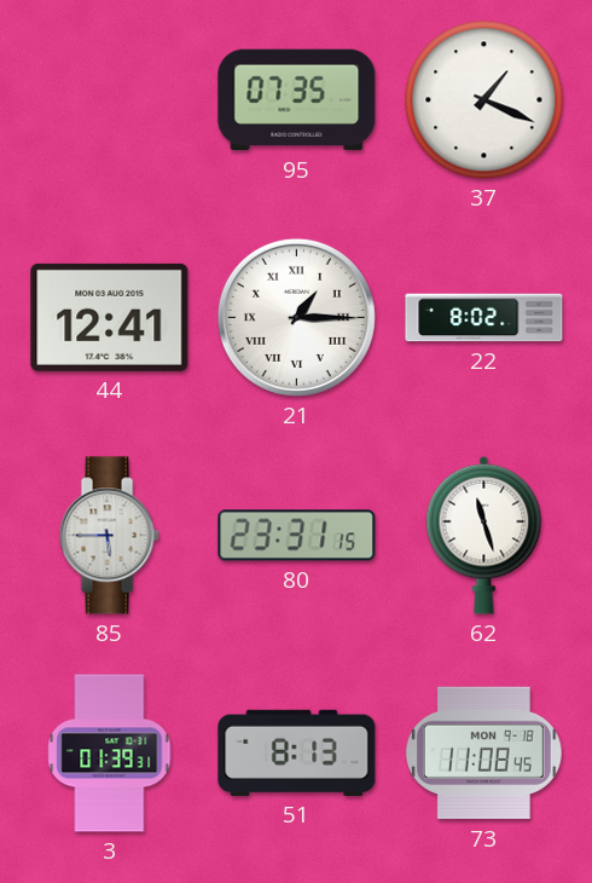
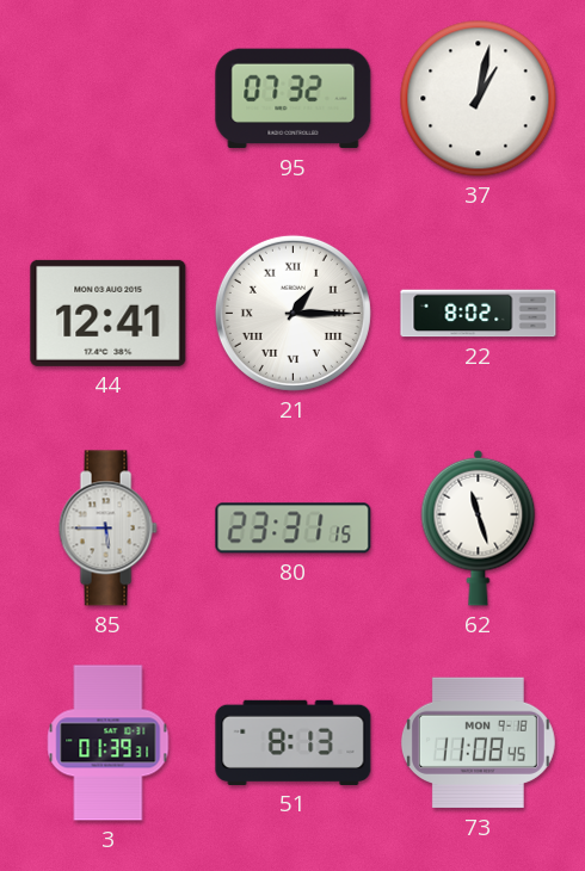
95: 07:35 -> 07:32
37: 1:19 -> 1:02
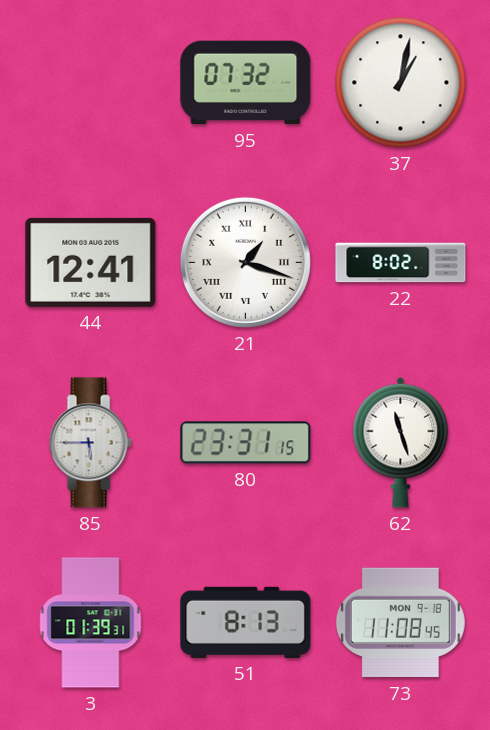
21: 1:15 -> 1:18
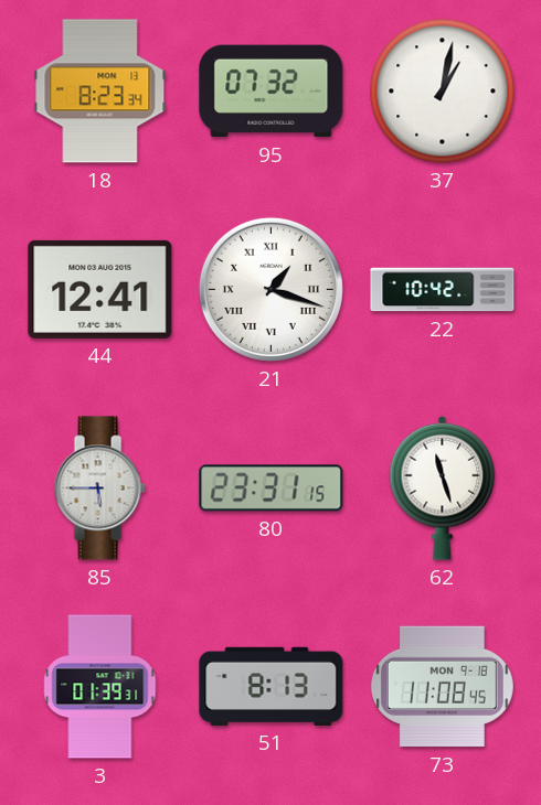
18: none -> 8:23
22: 8:02 -> 10:42
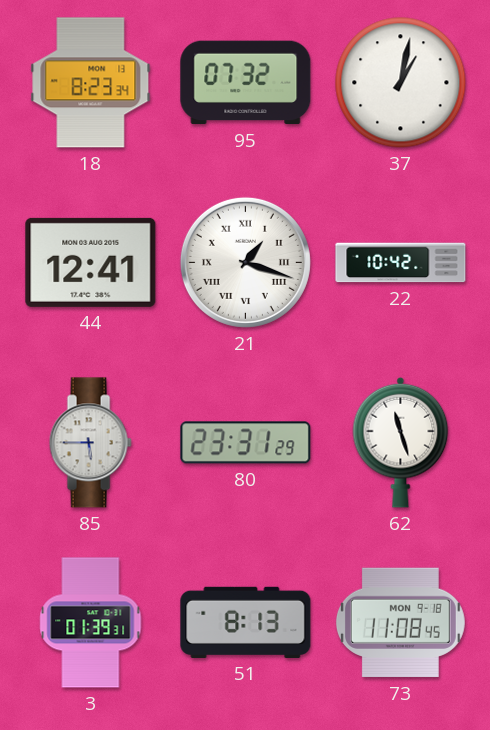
80: 23:31:15 -> 23:31:29
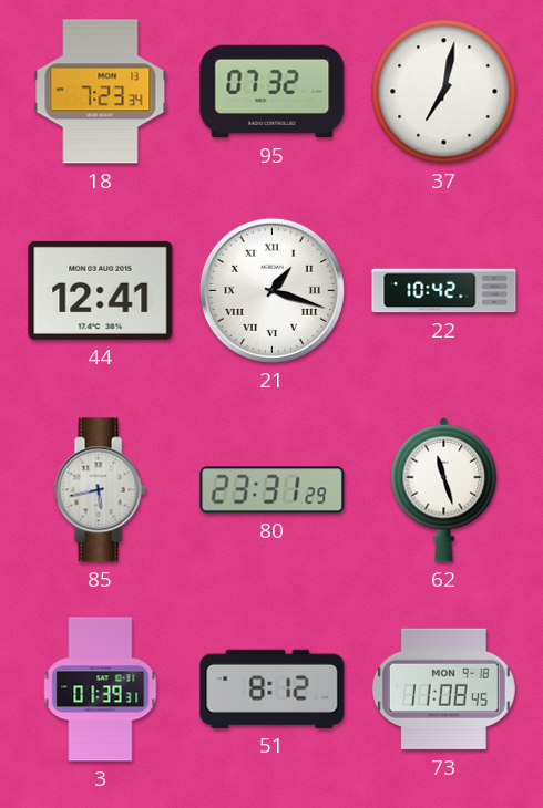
18: 8:23 -> 7:23
37: 1:02 -> 7:02
85: 5:45 -> 5:43
51: 8:13 -> 8:12
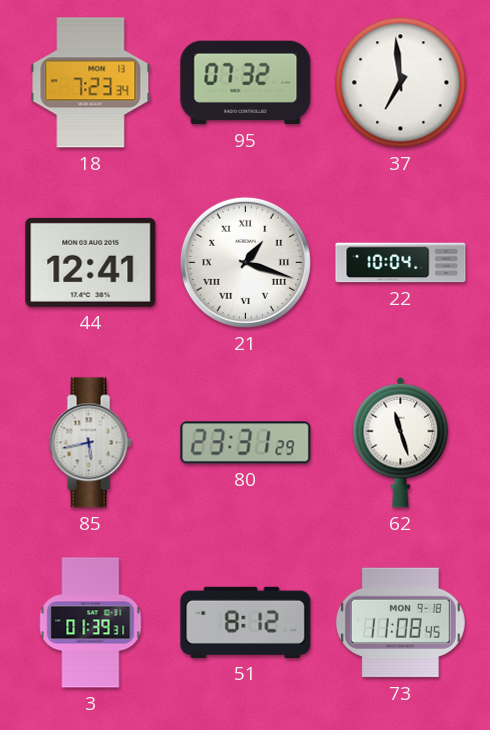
37: 7:02 -> 6:59
22: 10:42 -> 10:04
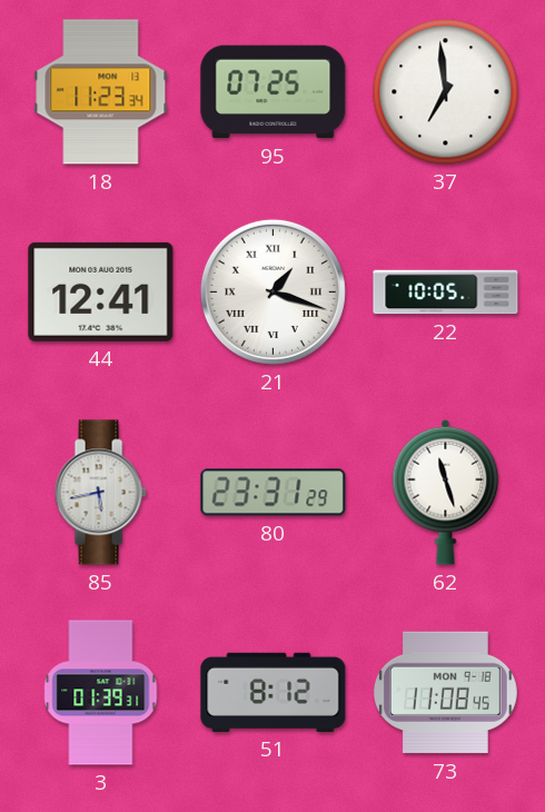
18: 7:23 -> 11:23
95: 07:32 -> 07:25
22: 10:04 -> 10:05
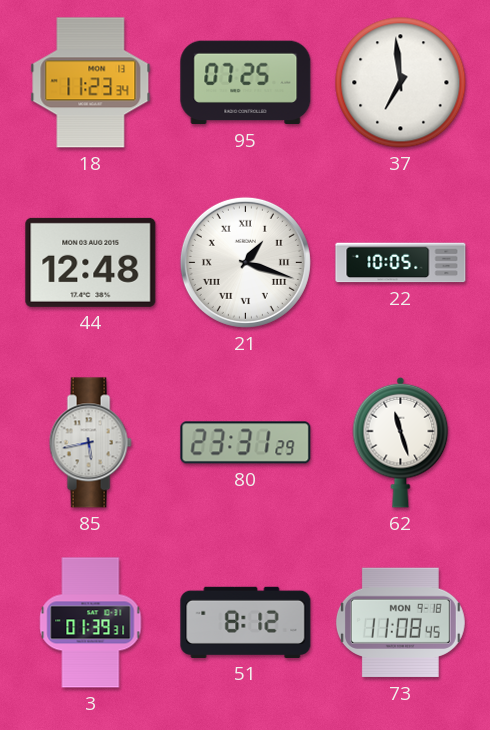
44: 12:41 -> 12:48
